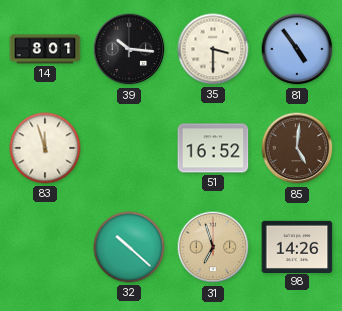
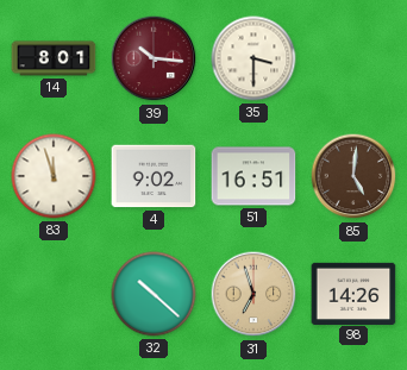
39 dial: black -> burgundy
81: 4:54 -> none
4: none -> 9:02
51: 16:52 -> 16:51
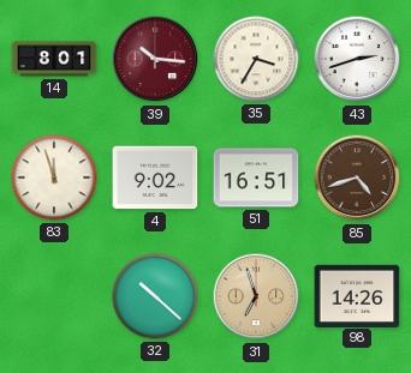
35: 3:30 -> 3:35
43: none -> 2:42
85: 5:01 -> 4:42
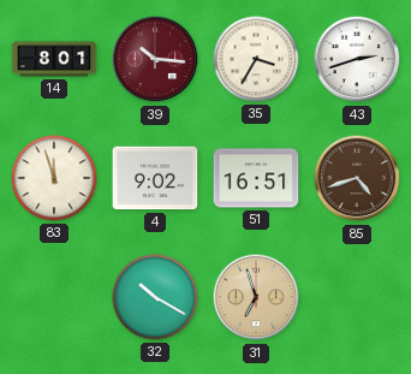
32: 10:22 -> 10:20
98: 14:26 -> none
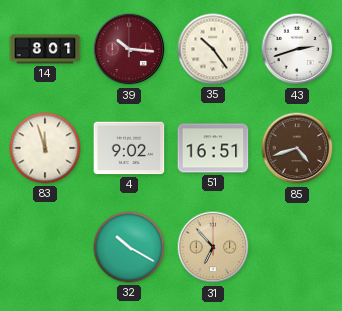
35: 3:35 -> 10:24
31: 6:57 -> 6:53
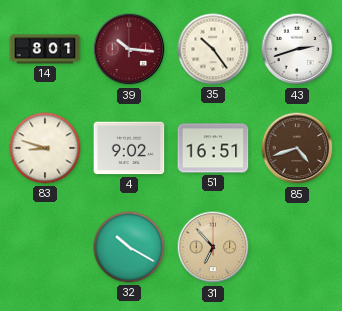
83: 11:57 -> 8:48
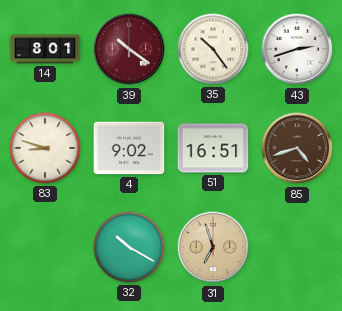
39: 10:16 -> 10:21
31: 6:53 -> 6:57
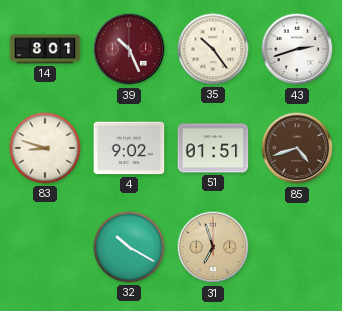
39: 10:21 -> 10:26
51: 16:51 -> 01:51
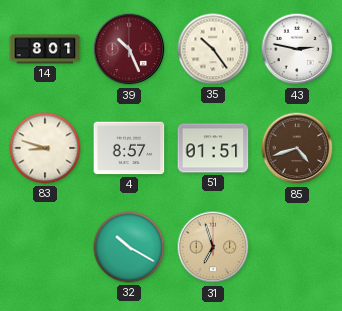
43: 2:42 -> 2:47
4: 9:02 -> 8:57
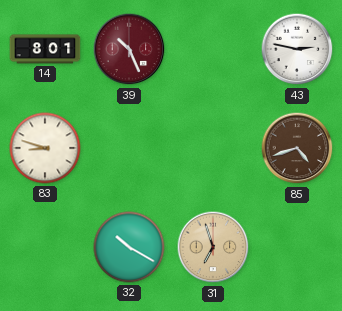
35: 10:24 -> none
4: 8:57 -> none
51: 01:51 -> none
